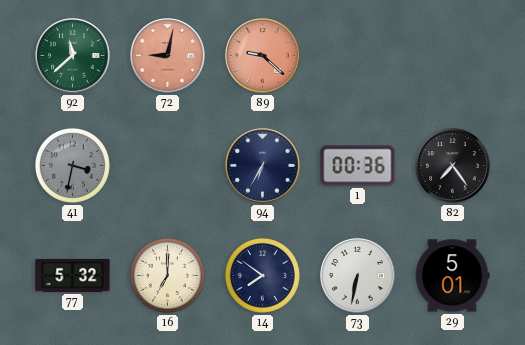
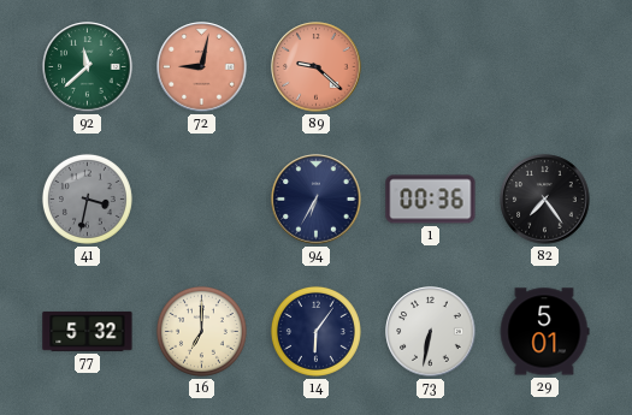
14: 7:51 -> 6:06
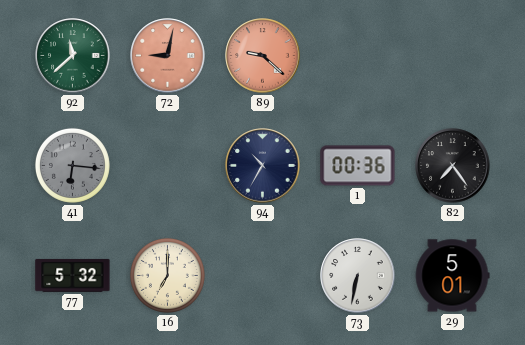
41: 3:32 -> 6:16
94: 6:35 -> 10:35
14: 6:06 -> none
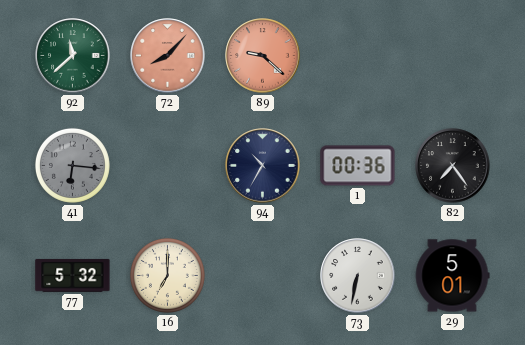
72: 9:02 -> 8:07
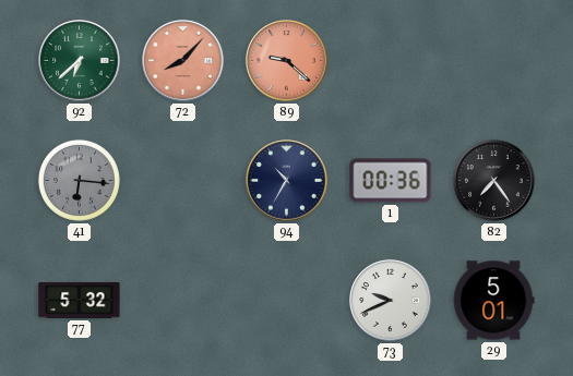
92: 11:38 -> 6:38
16: 7:00 -> none
73: 6:32 -> 9:41
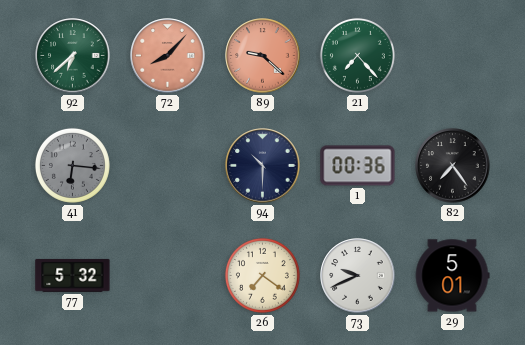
21: none -> 7:23
94: 10:35 -> 10:30
26: none -> 7:21
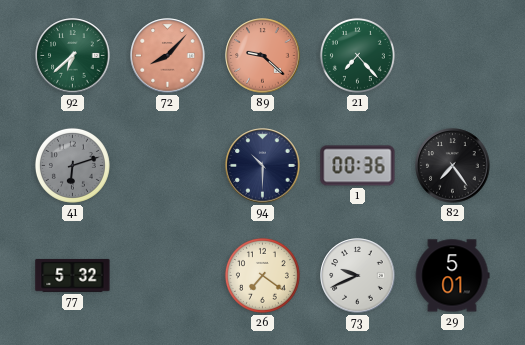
41: 6:16 -> 6:12
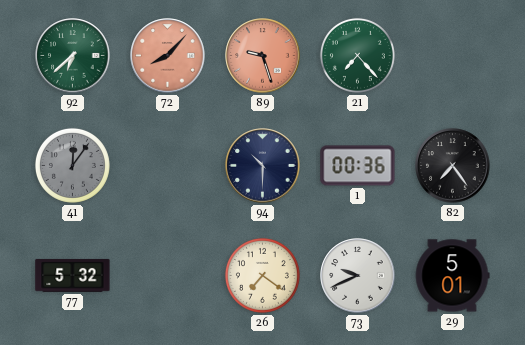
89: 9:22 -> 9:27
41: 6:12 -> 12:06
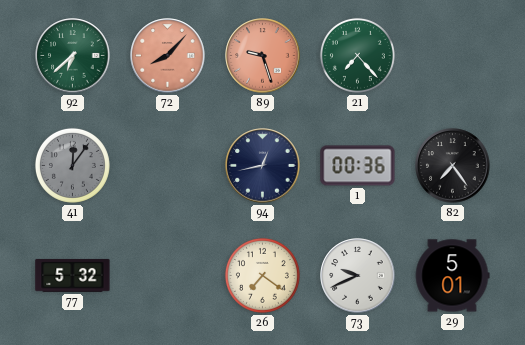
94: 10:30 -> 12:43
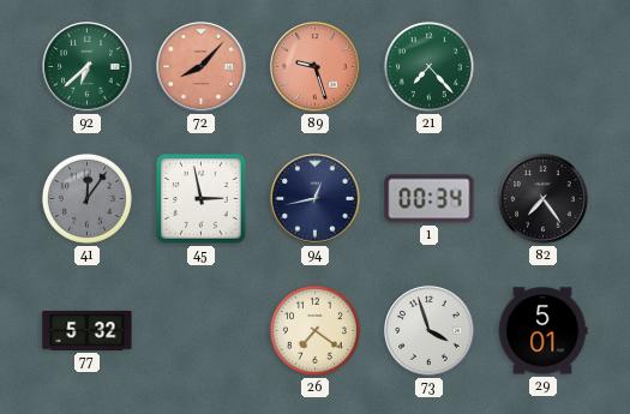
45: none -> 2:58
1: 00:36 -> 00:34
73: 9:41 -> 3:57
